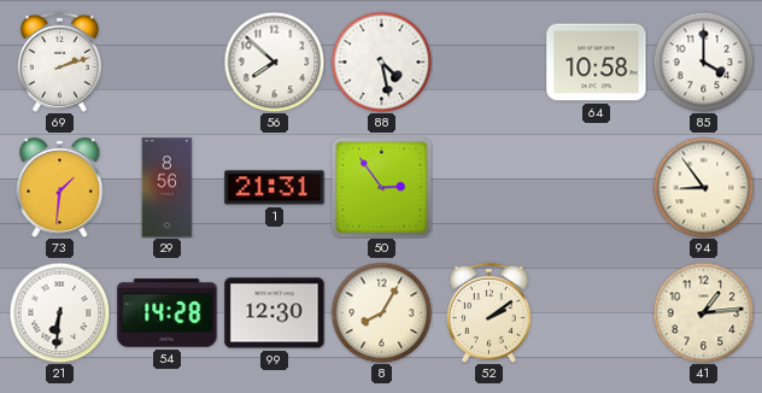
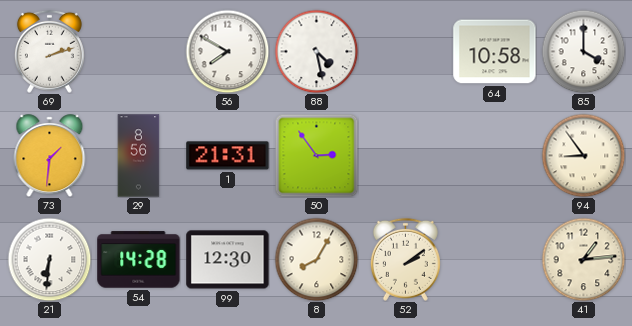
56: 7:52 -> 7:50
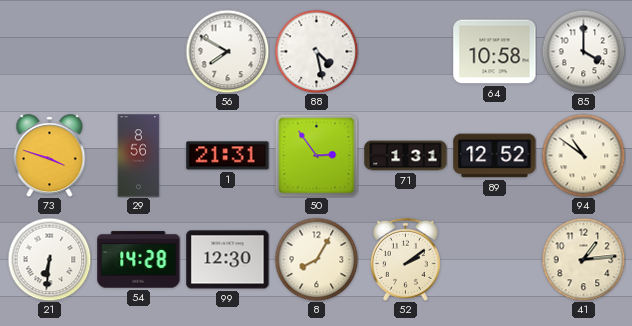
69: 2:12 -> none
73: 1:31 -> 3:48
71: none -> 1:31
89: none -> 12:52
94: 8:54 -> 10:51
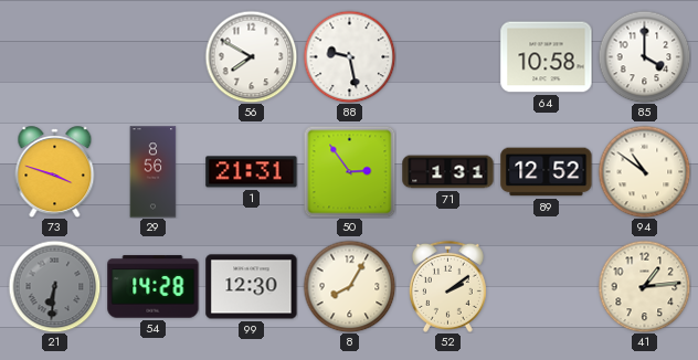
88: 4:28 -> 9:28
21 dial: white -> grey
